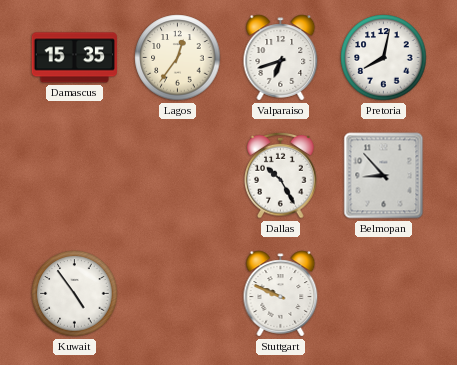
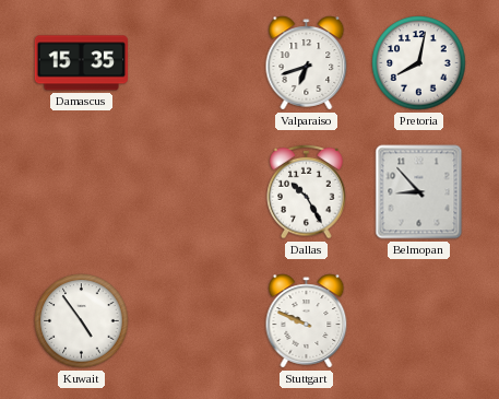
Lagos: 12:36 -> none
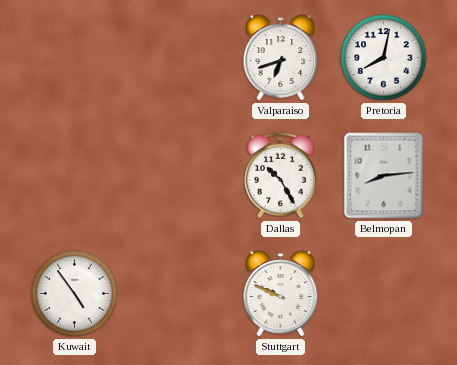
Damascus: 15:35 -> none
Belmopan: 8:53 -> 8:14
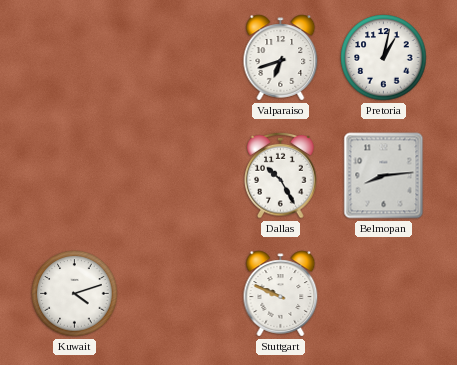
Pretoria: 8:02 -> 1:02
Kuwait: 4:54 -> 4:12
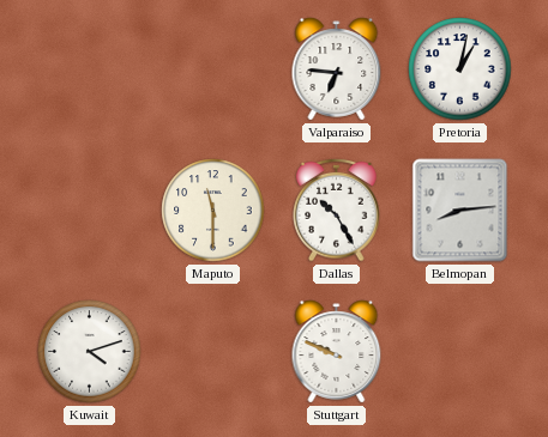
Valparaiso: 6:42 -> 6:46
Maputo: none -> 11:30
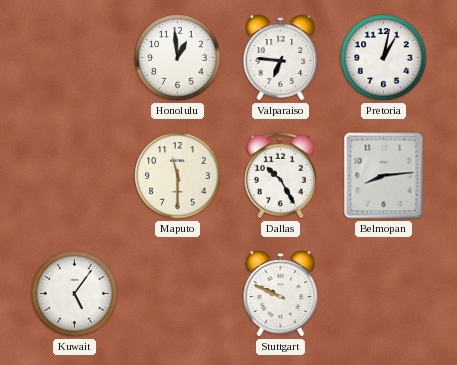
Honolulu: none -> 12:59
Kuwait: 4:12 -> 5:06
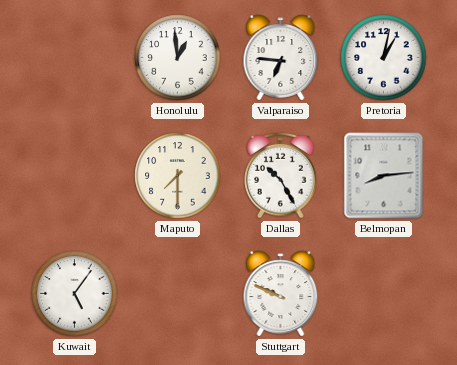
Maputo: 11:30 -> 7:30
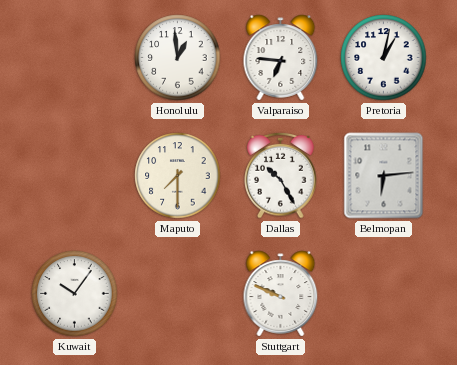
Belmopan: 8:14 -> 6:14
Kuwait: 5:06 -> 10:06
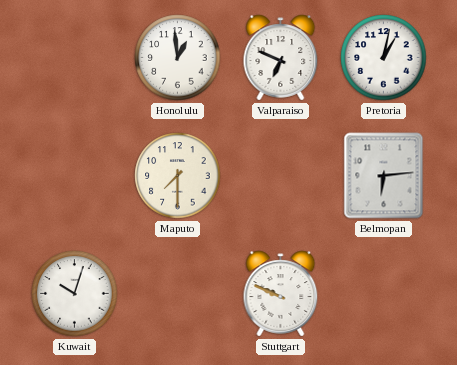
Valparaiso: 6:46 -> 6:49
Dallas: 10:25 -> none
Kuwait: 10:06 -> 10:03
